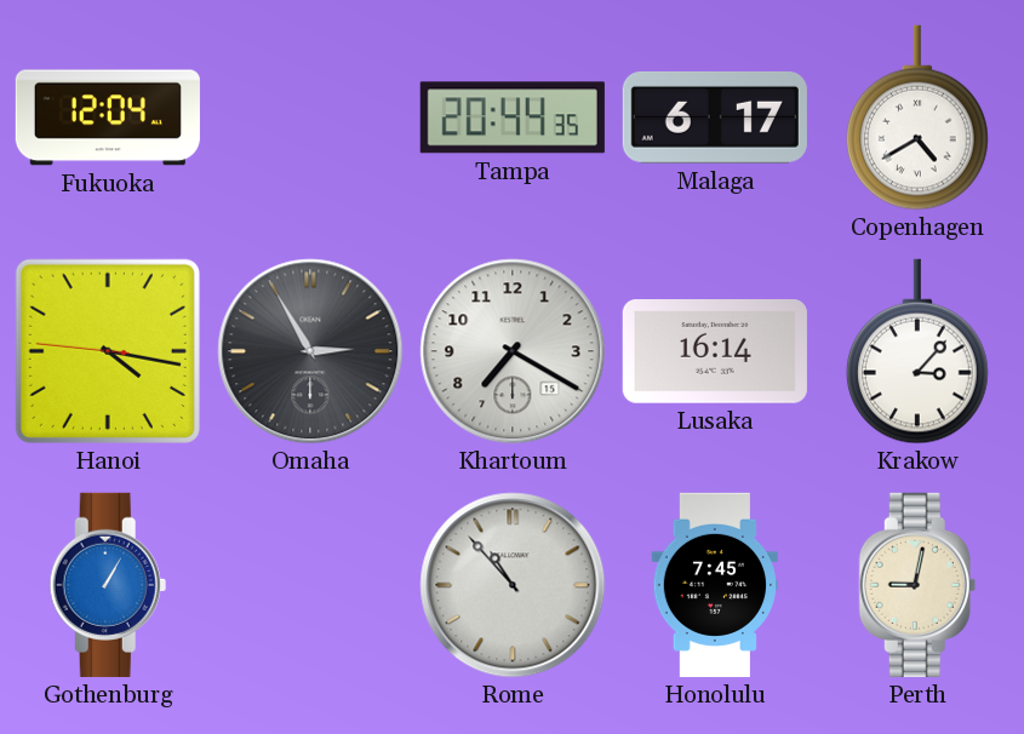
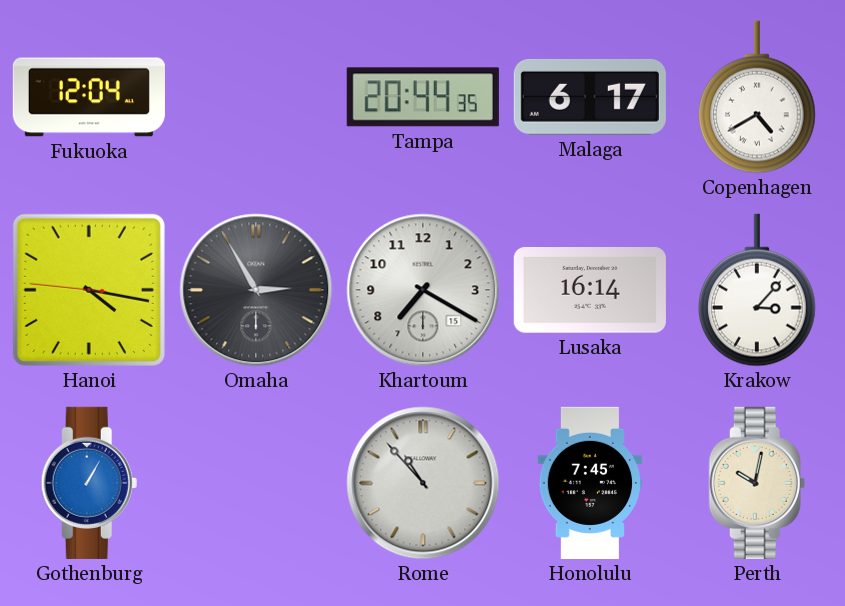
Perth: 9:02 -> 10:02
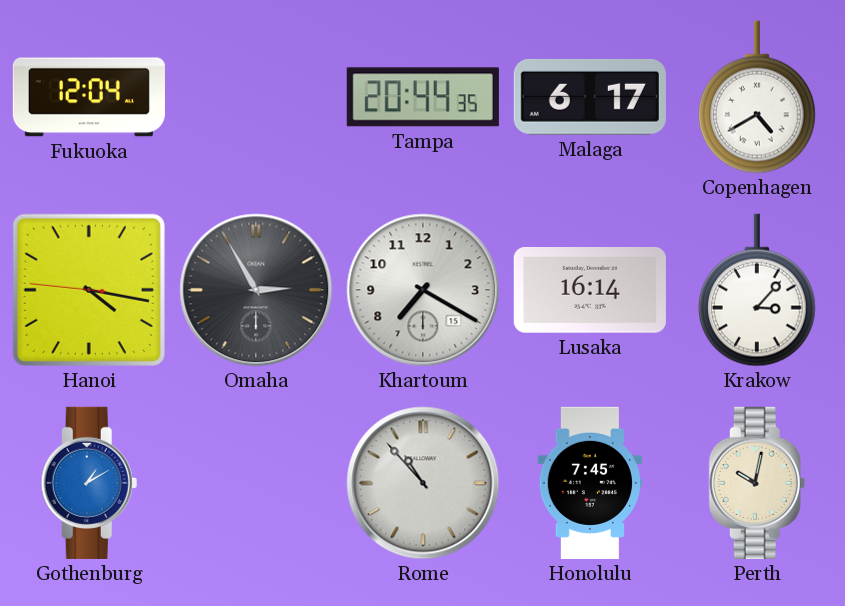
Gothenburg: 1:05 -> 1:10
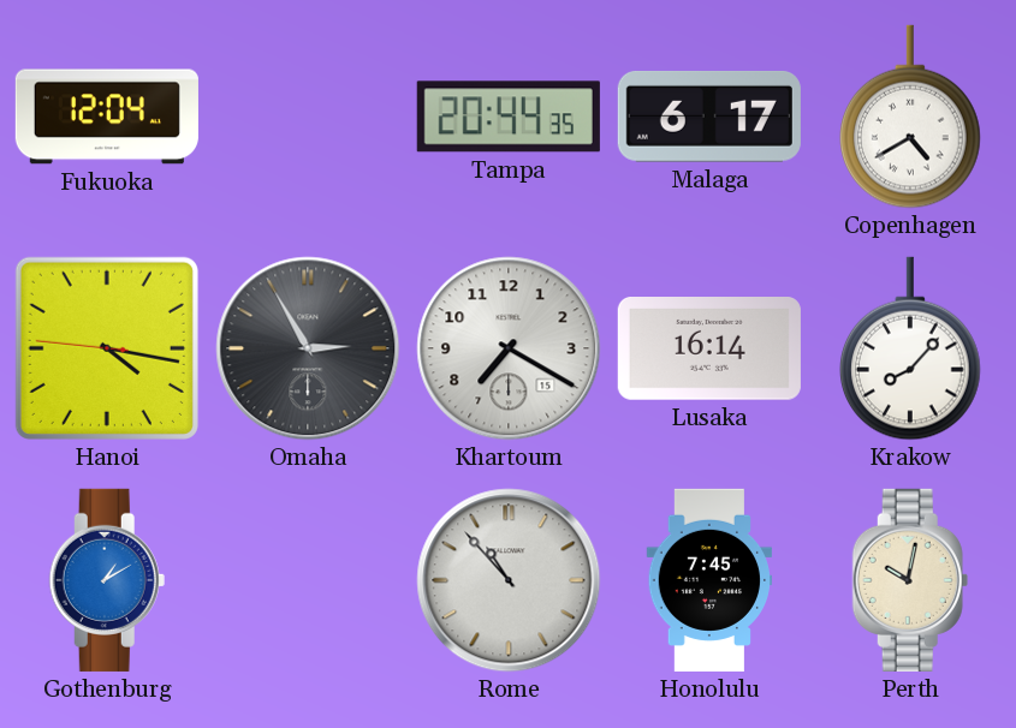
Krakow: 3:07 -> 8:07
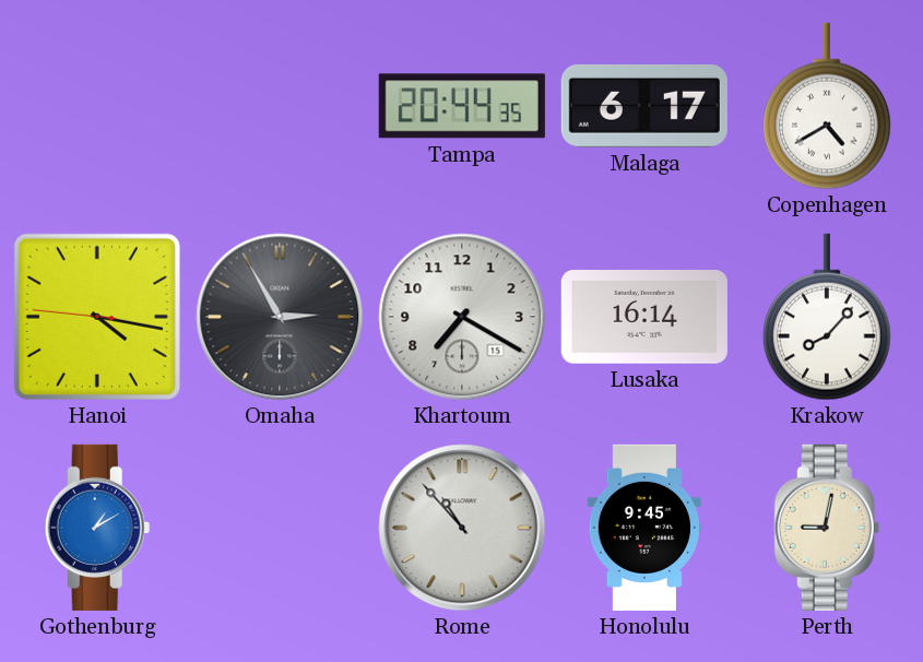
Fukuoka: 12:04 -> none
Honolulu: 7:45 -> 9:45
Perth: 10:02 -> 9:02
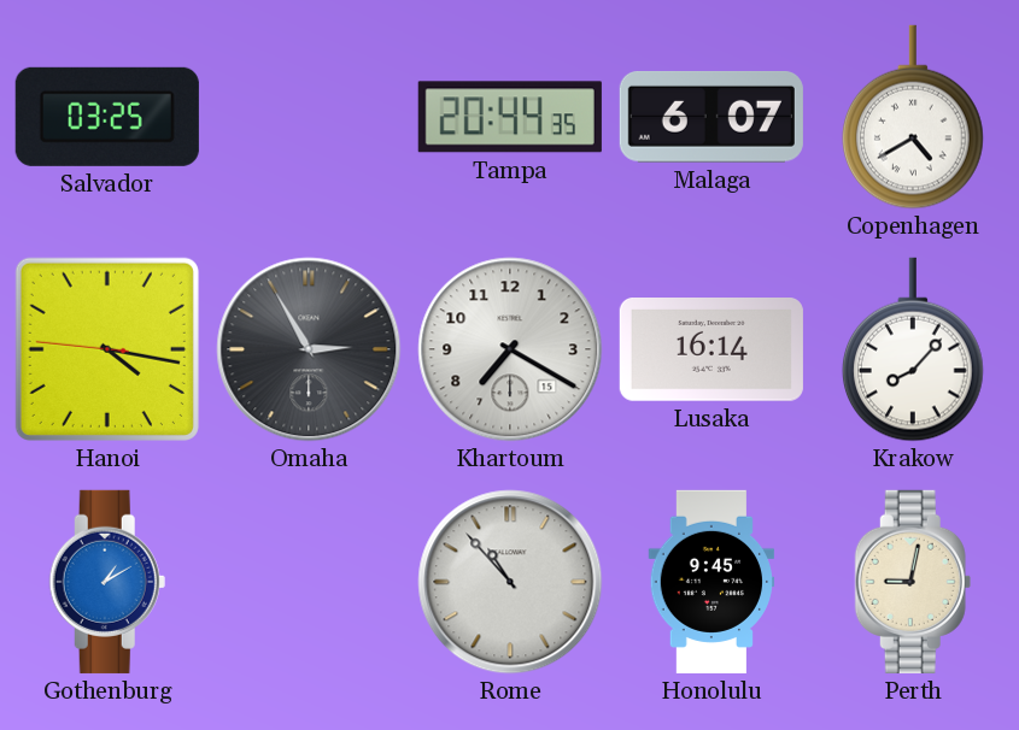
Salvador: none -> 03:25
Malaga: 6:17 -> 6:07
